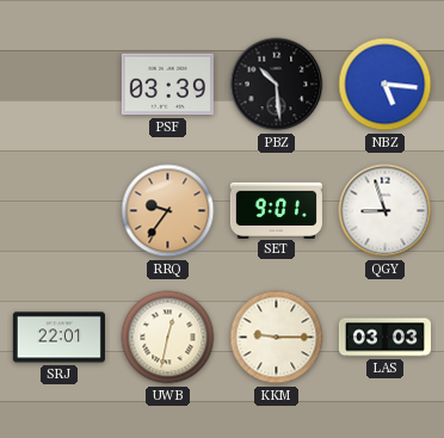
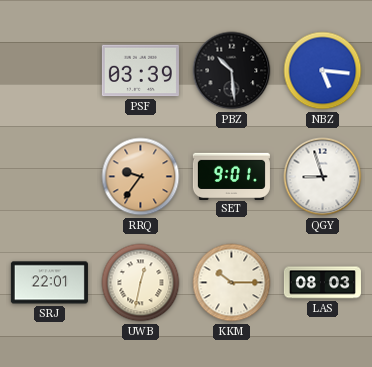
KKM: 9:15 -> 10:15
LAS: 03:03 -> 08:03
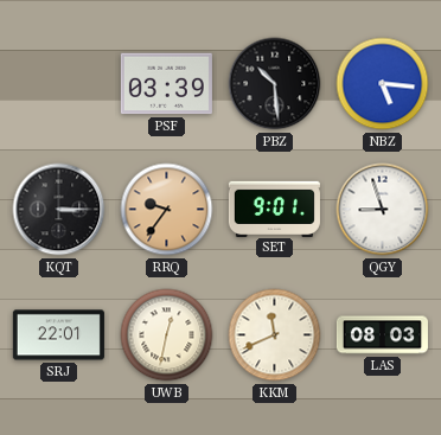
KQT: none -> 3:15
KKM: 10:15 -> 11:41
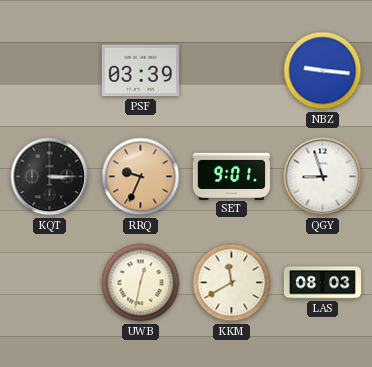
PBZ: 10:29 -> none
NBZ: 5:16 -> 9:16
RRQ: 9:36 -> 9:34
SRJ: 22:01 -> none
KKM: 11:41 -> 11:40
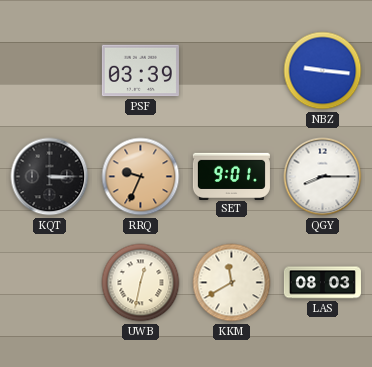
QGY: 8:57 -> 8:15
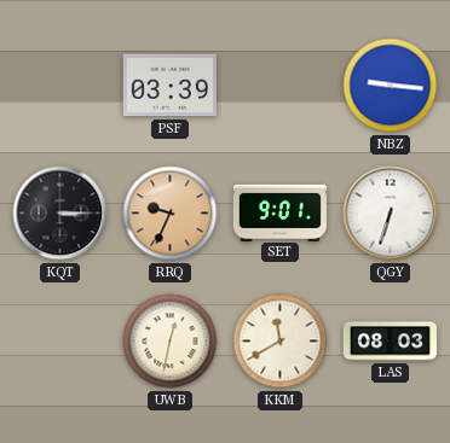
QGY: 8:15 -> 6:33
